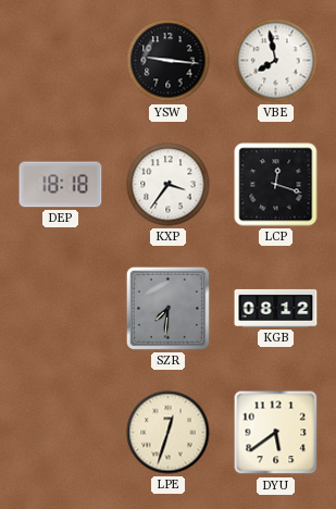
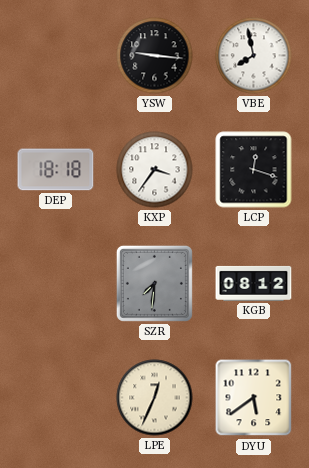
LPE: 12:33 -> 12:34
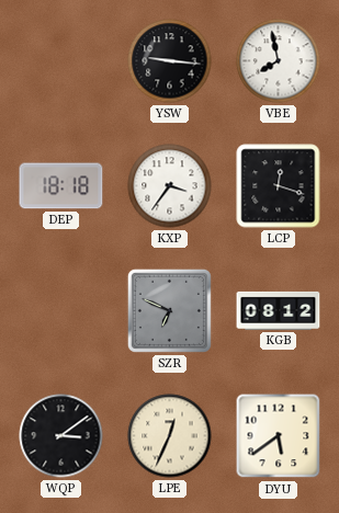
SZR: 7:31 -> 6:49
WQP: none -> 3:09
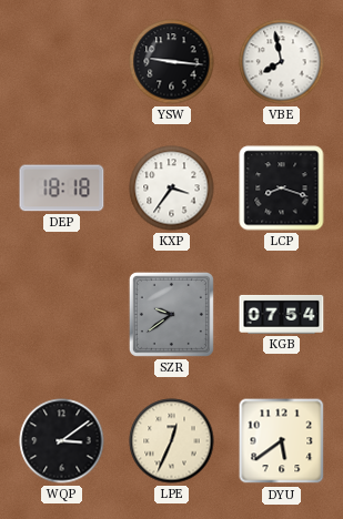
LCP: 12:18 -> 8:18
SZR: 6:49 -> 9:39
KGB: 08:12 -> 07:54
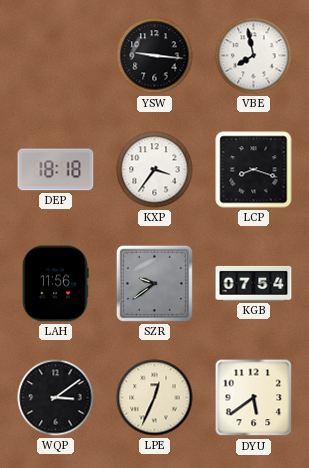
LAH: none -> 11:56
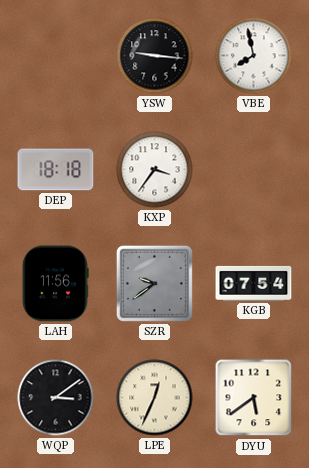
LCP: 8:18 -> none
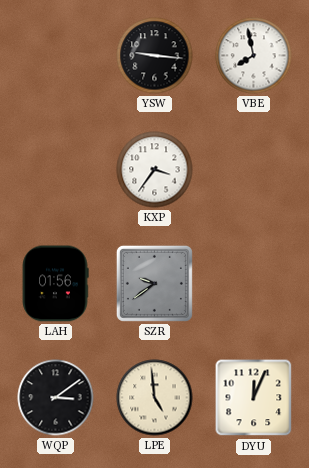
DEP: 18:18 -> none
LAH: 11:56 -> 01:56
KGB: 07:54 -> none
LPE: 12:34 -> 4:59
DYU: 5:39 -> 12:04
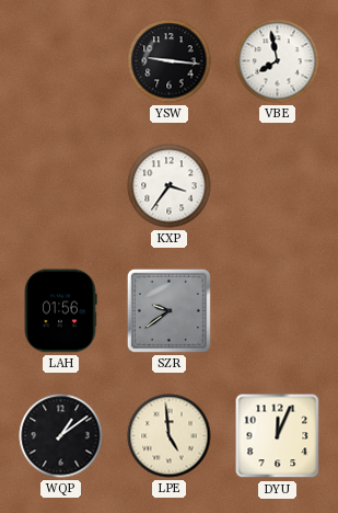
WQP: 3:09 -> 1:09
